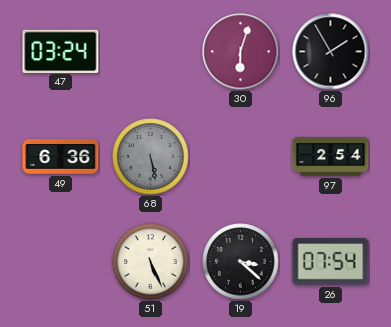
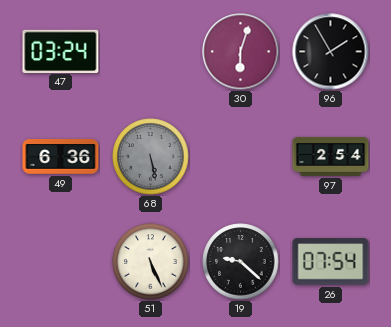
19: 3:22 -> 9:22
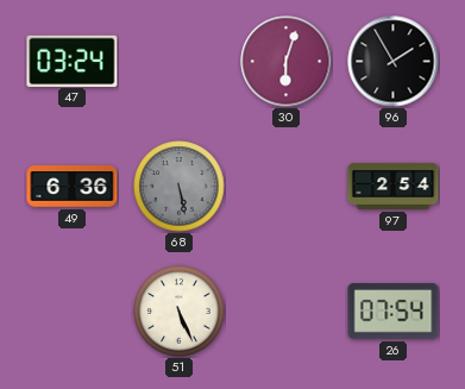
19: 9:22 -> none
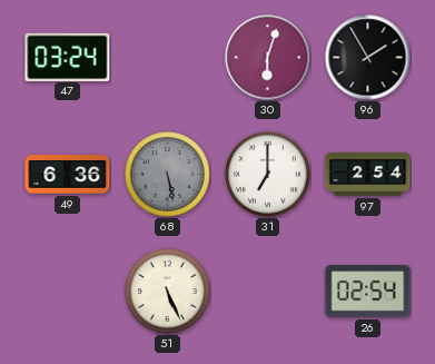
31: none -> 7:00
26: 07:54 -> 02:54
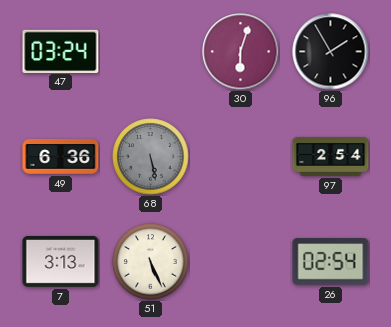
31: 7:00 -> none
7: none -> 3:13
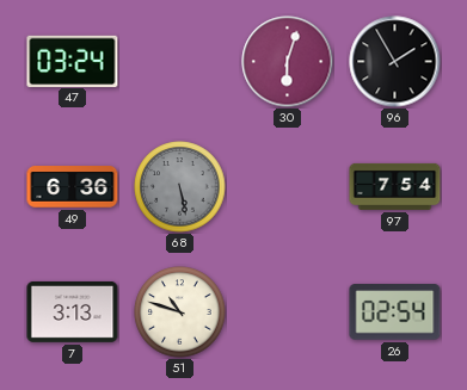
97: 2:54 -> 7:54
51: 5:26 -> 10:48
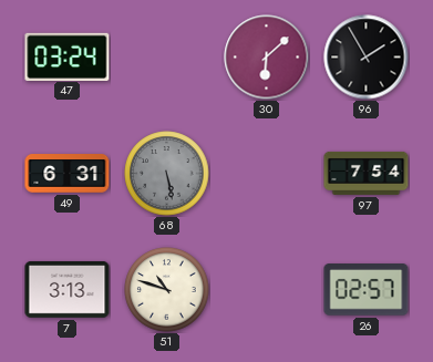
30: 6:03 -> 6:08
49: 6:36 -> 6:31
26: 02:54 -> 02:57
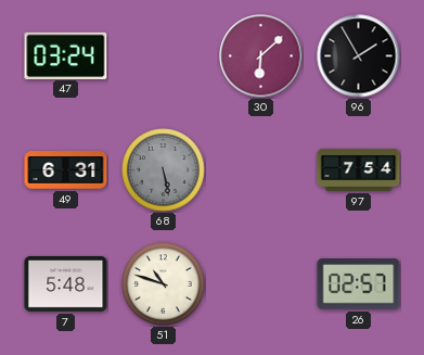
7: 3:13 -> 5:48
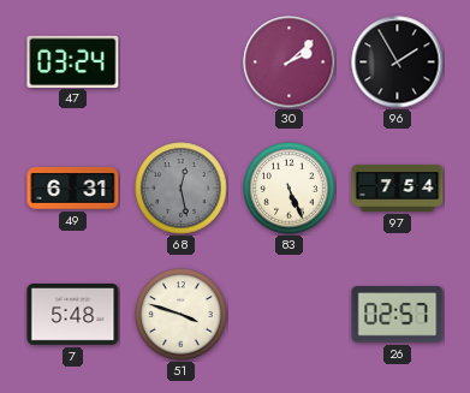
30: 6:08 -> 2:08
68: 5:28 -> 12:28
83: none -> 5:26
51: 10:48 -> 3:48
